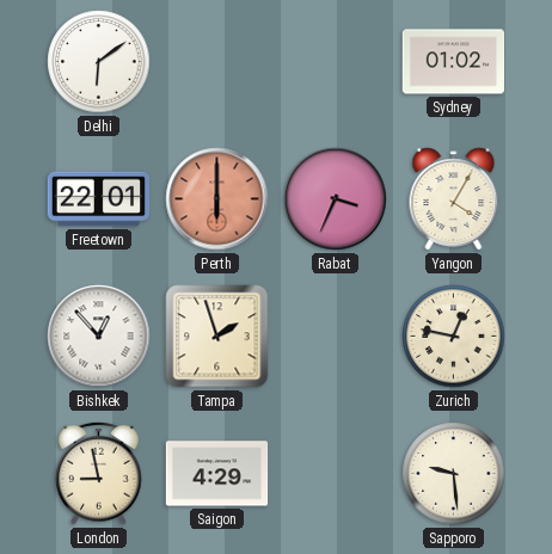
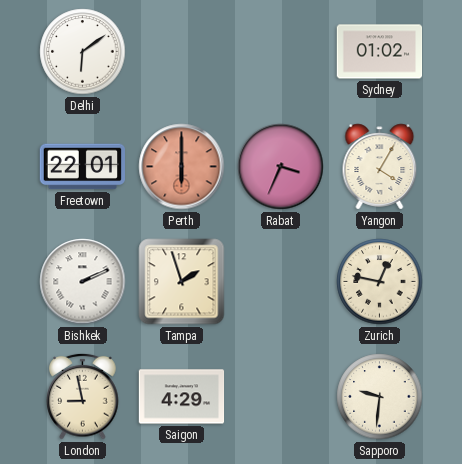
Bishkek: 12:53 -> 2:11
Sapporo: 9:29 -> 9:31
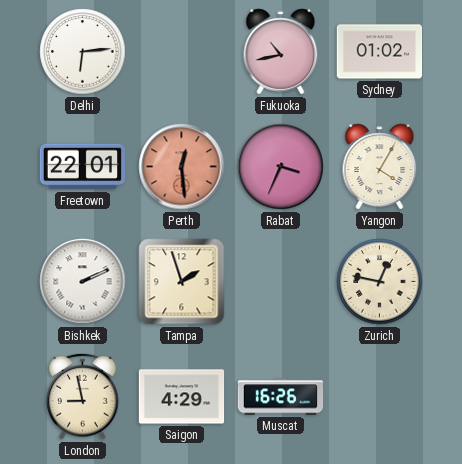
Delhi: 6:09 -> 6:14
Fukuoka: none -> 10:43
Perth: 6:00 -> 12:29
Muscat: none -> 16:26
Sapporo: 9:31 -> none
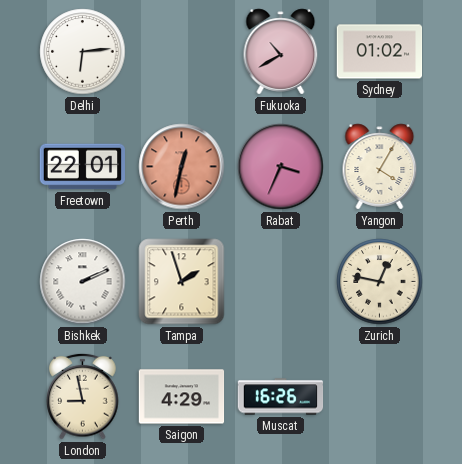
Fukuoka: 10:43 -> 10:40
Perth: 12:29 -> 12:32
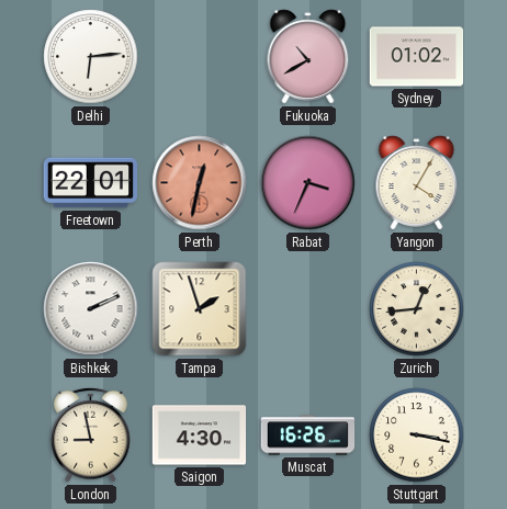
Zurich: 12:47 -> 12:44
Saigon: 4:29 -> 4:30
Stuttgart: none -> 3:17
